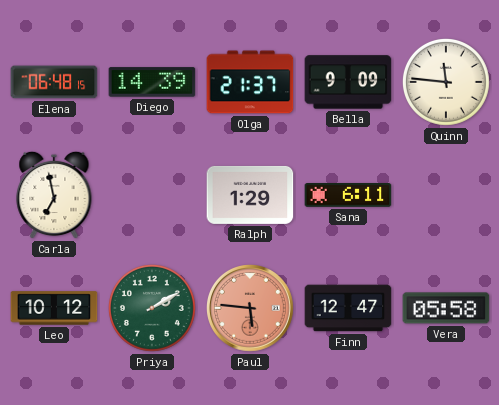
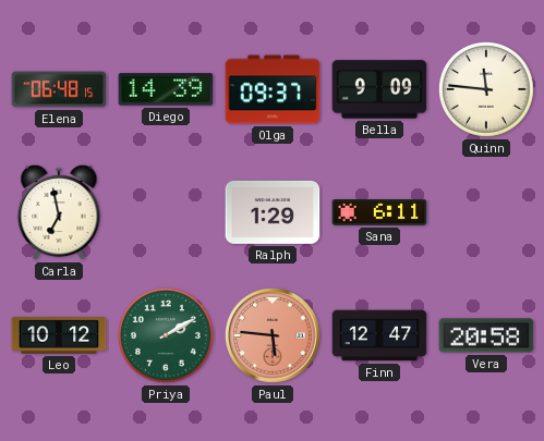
Olga: 21:37 -> 09:37
Vera: 05:58 -> 20:58
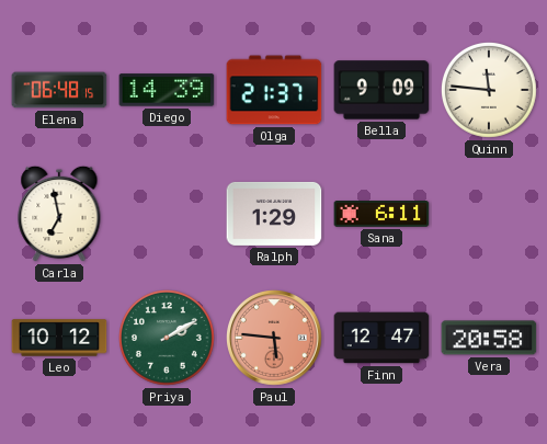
Olga: 09:37 -> 21:37
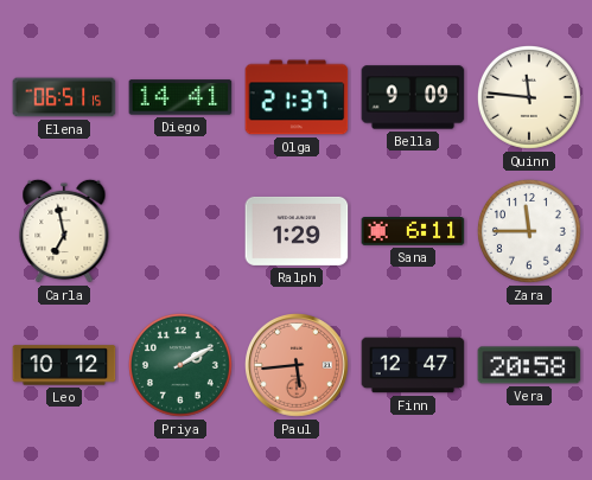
Elena: 06:48 -> 06:51
Diego: 14:39 -> 14:41
Zara: none -> 11:45
Paul: 5:46 -> 5:44
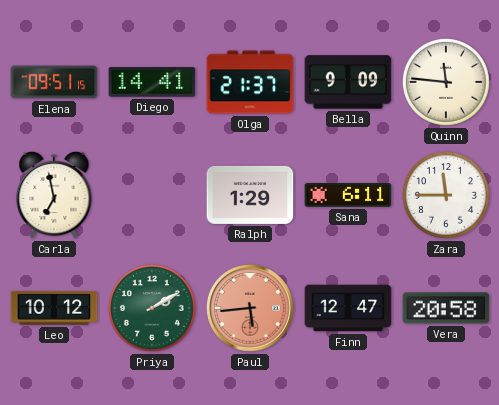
Elena: 06:51 -> 09:51
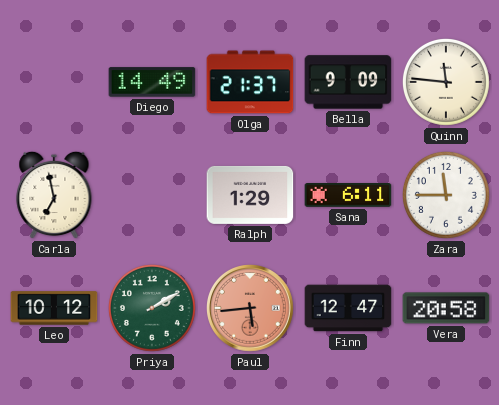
Elena: 09:51 -> none
Diego: 14:41 -> 14:49
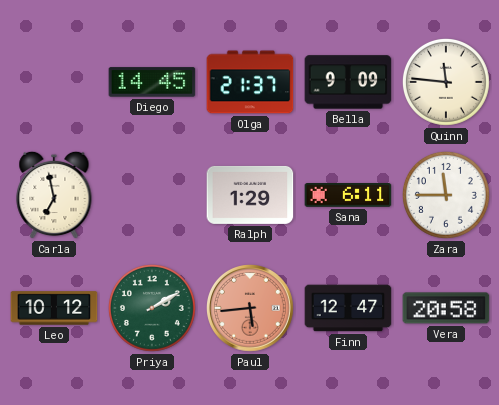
Diego: 14:49 -> 14:45
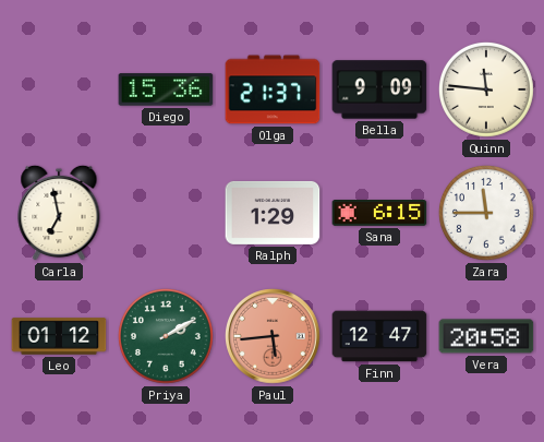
Diego: 14:45 -> 15:36
Sana: 6:11 -> 6:15
Leo: 10:12 -> 01:12
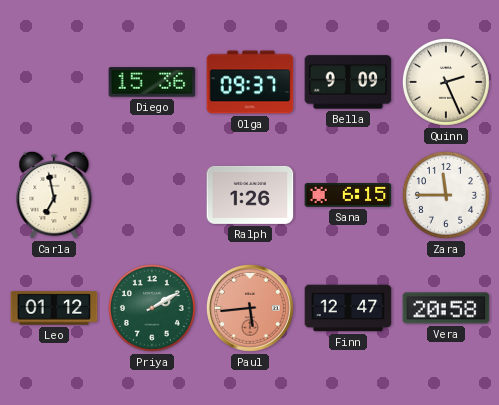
Olga: 21:37 -> 09:37
Quinn: 11:46 -> 2:26
Ralph: 1:29 -> 1:26
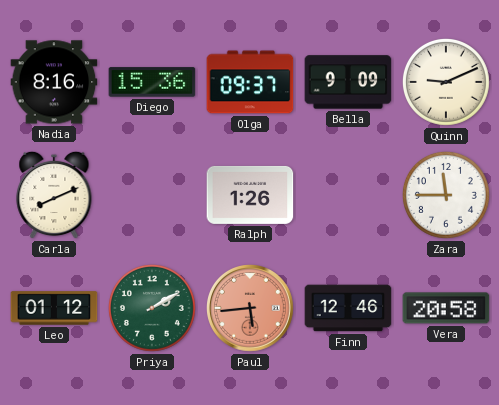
Nadia: none -> 8:16
Quinn: 2:26 -> 9:11
Carla: 6:58 -> 8:11
Sana: 6:15 -> none
Finn: 12:47 -> 12:46
